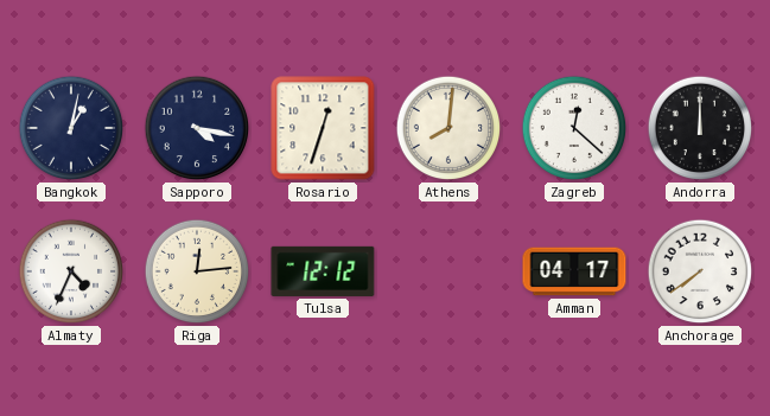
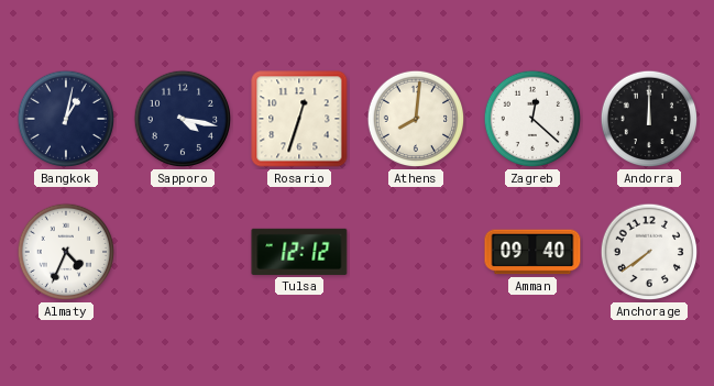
Riga: 12:14 -> none
Amman: 04:17 -> 09:40
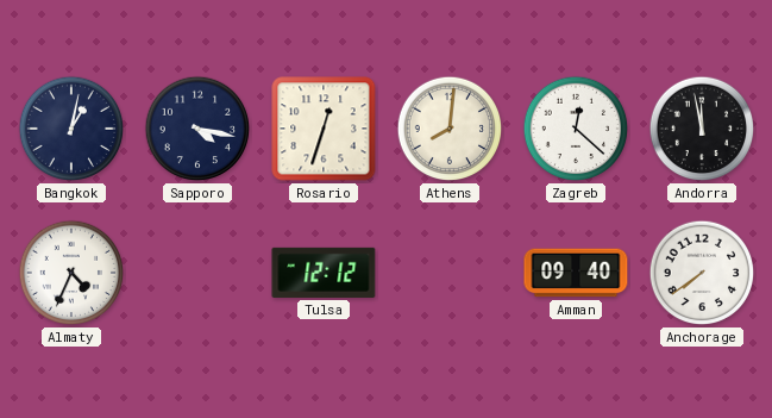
Andorra: 12:00 -> 11:58
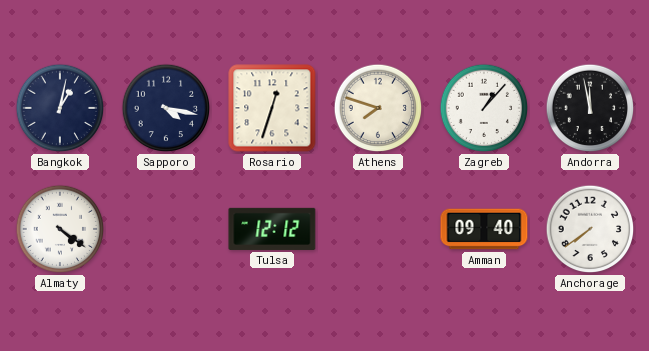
Athens: 8:01 -> 7:48
Zagreb: 12:22 -> 1:07
Almaty: 4:34 -> 4:21
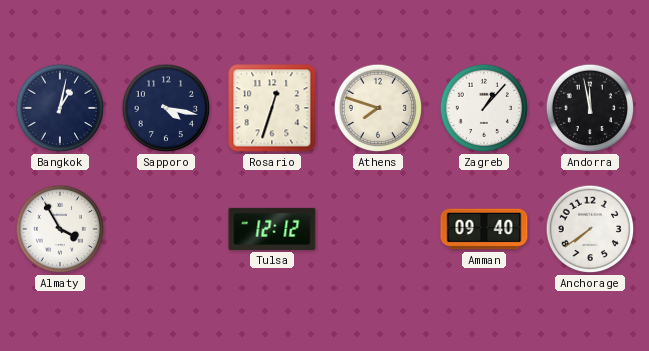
Almaty: 4:21 -> 3:55
